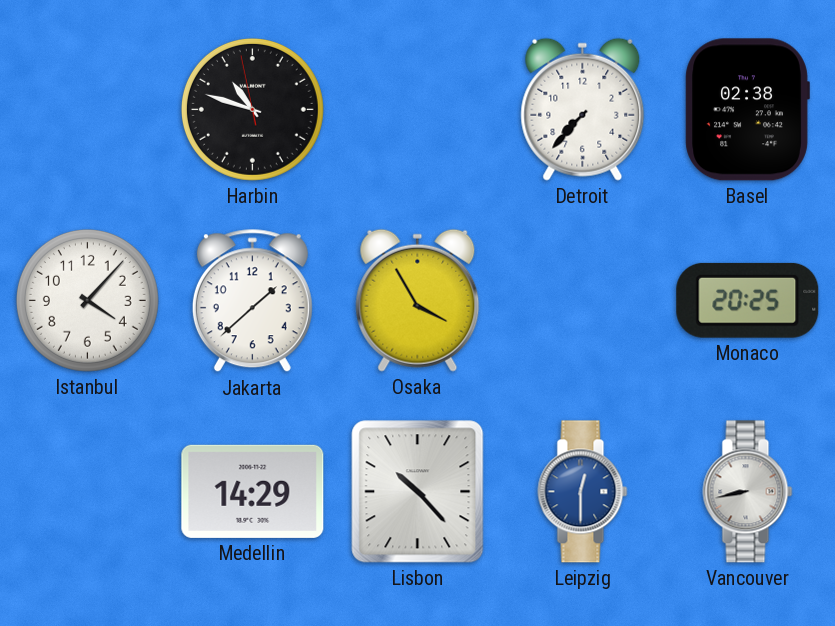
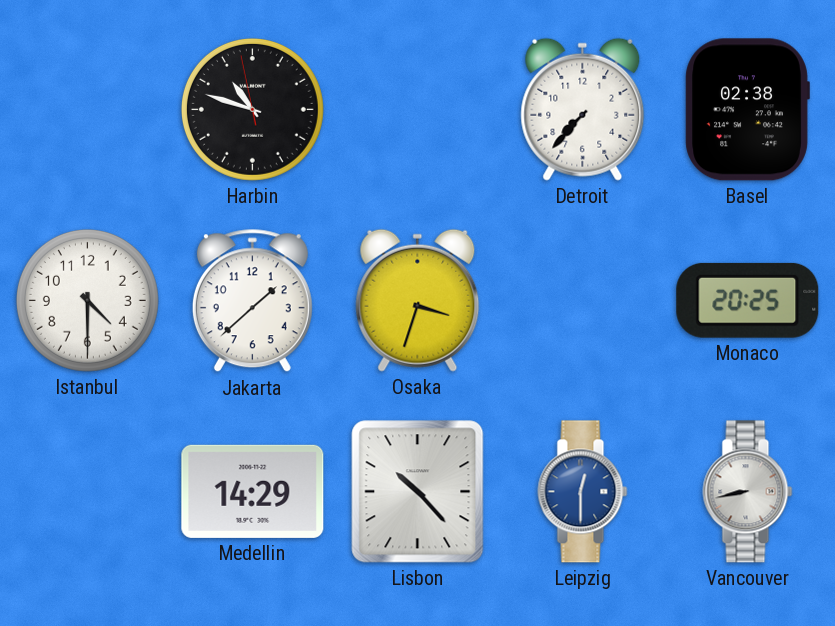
Istanbul: 4:07 -> 4:30
Osaka: 3:55 -> 3:33
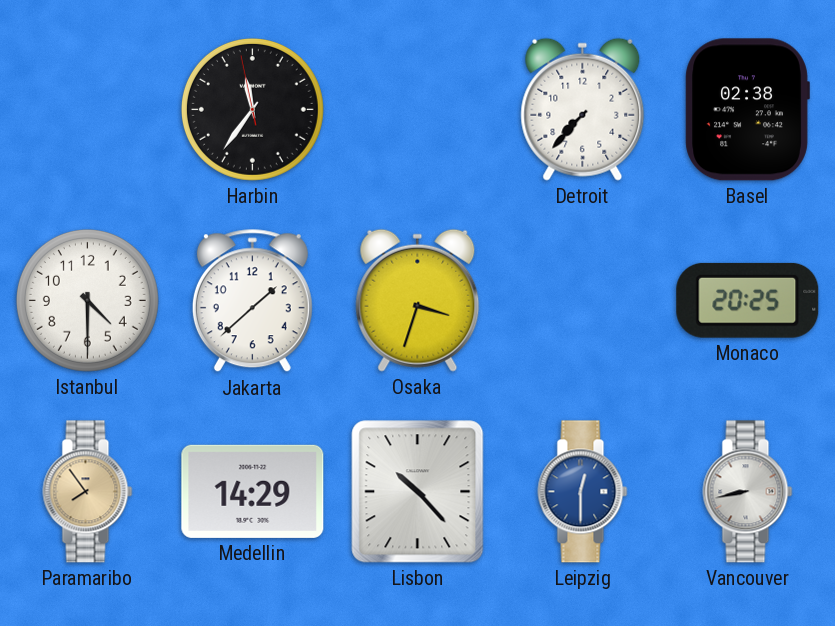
Harbin: 10:47 -> 11:35
Paramaribo: none -> 7:54
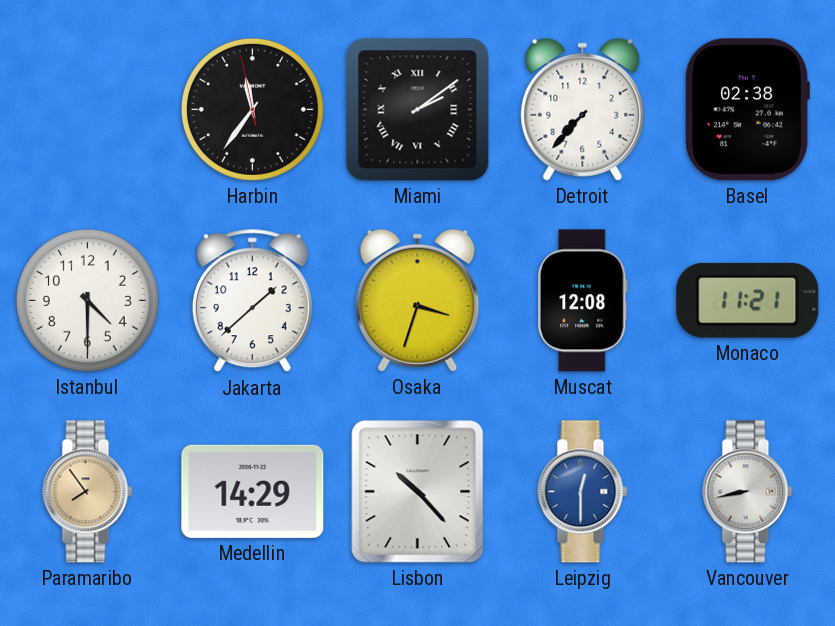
Miami: none -> 2:09
Muscat: none -> 12:08
Monaco: 20:25 -> 11:21
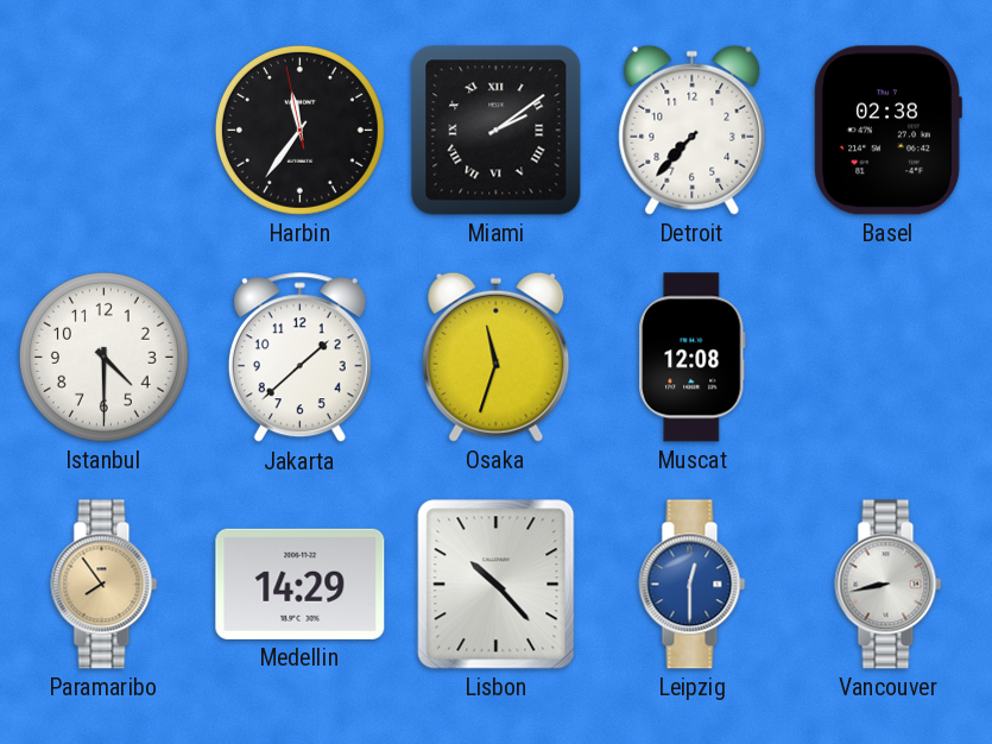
Osaka: 3:33 -> 11:33
Monaco: 11:21 -> none
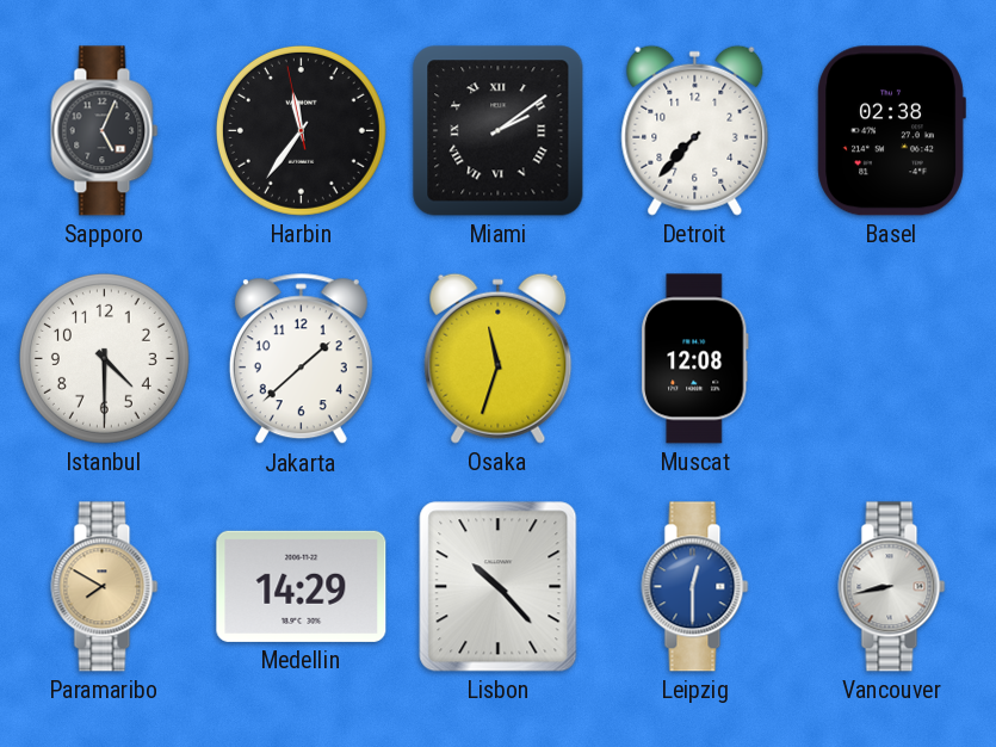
Sapporo: none -> 5:04
Paramaribo: 7:54 -> 7:50
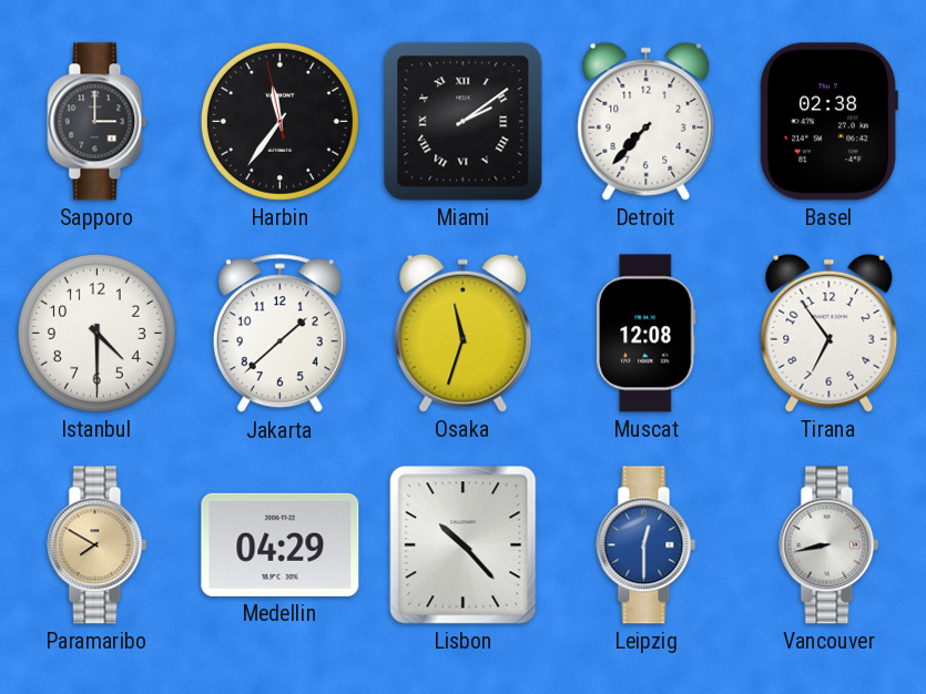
Sapporo: 5:04 -> 3:00
Tirana: none -> 6:54
Medellin: 14:29 -> 04:29
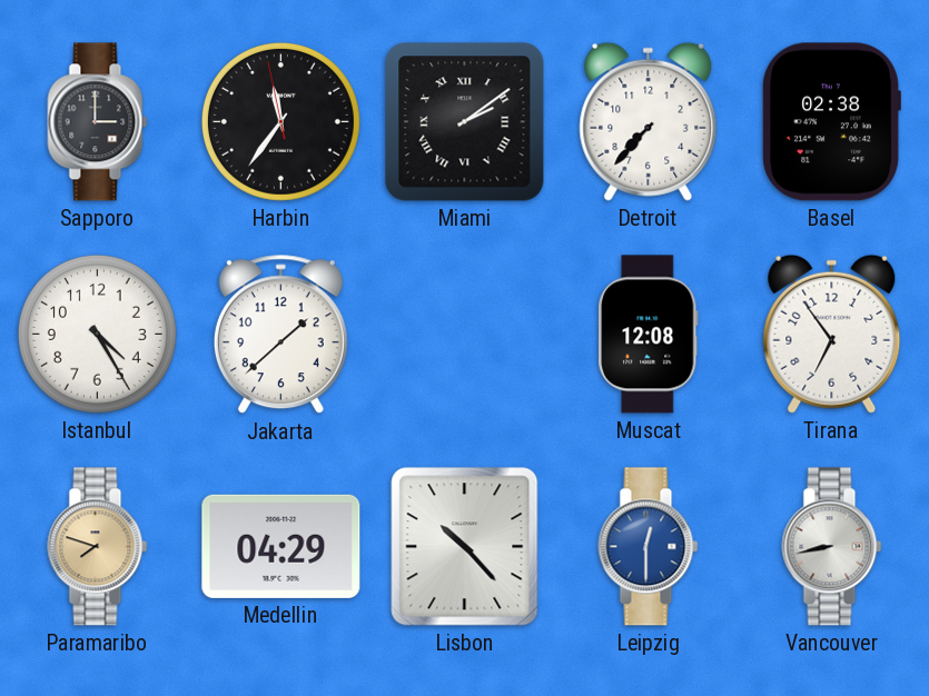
Istanbul: 4:30 -> 4:25
Osaka: 11:33 -> none
Paramaribo: 7:50 -> 7:48
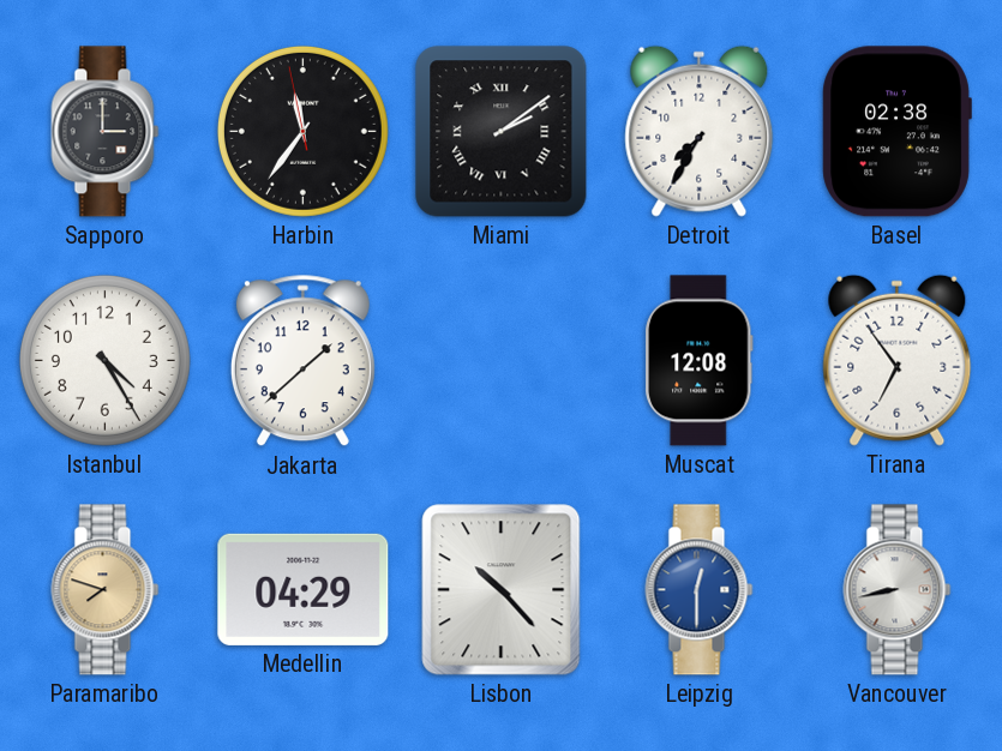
Detroit: 7:37 -> 7:35
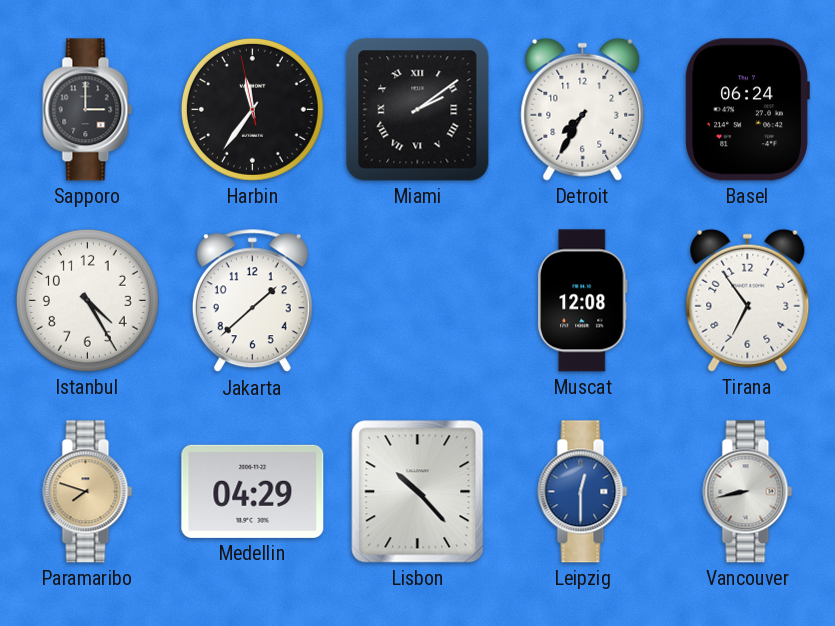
Basel: 02:38 -> 06:24
